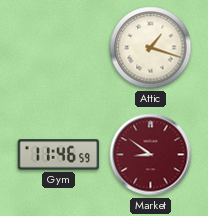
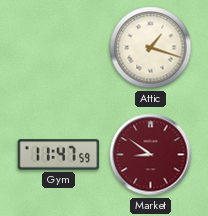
Gym: 11:46 -> 11:47
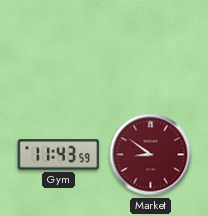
Attic: 1:18 -> none
Gym: 11:47 -> 11:43
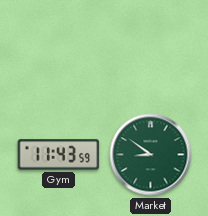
Market dial: burgundy -> green
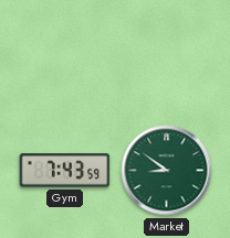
Gym: 11:43 -> 7:43
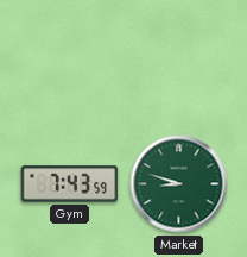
Market: 8:51 -> 8:48
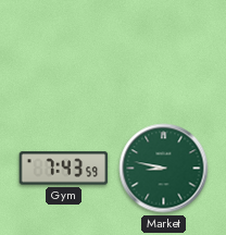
Market: 8:48 -> 8:47
